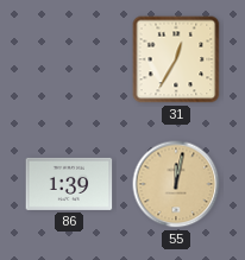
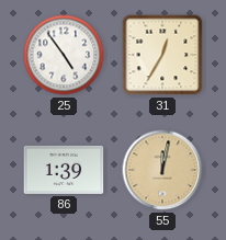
25: none -> 4:54
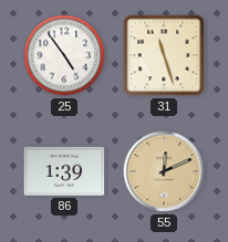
31: 12:35 -> 11:27
55: 12:02 -> 12:11
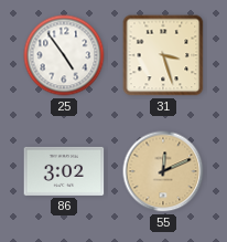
31: 11:27 -> 3:27
86: 1:39 -> 3:02
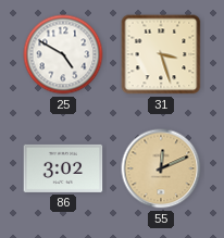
25: 4:54 -> 4:50
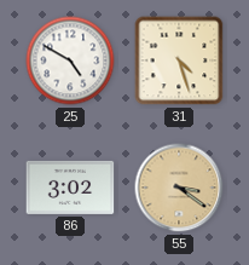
31: 3:27 -> 4:27
55: 12:11 -> 3:21
